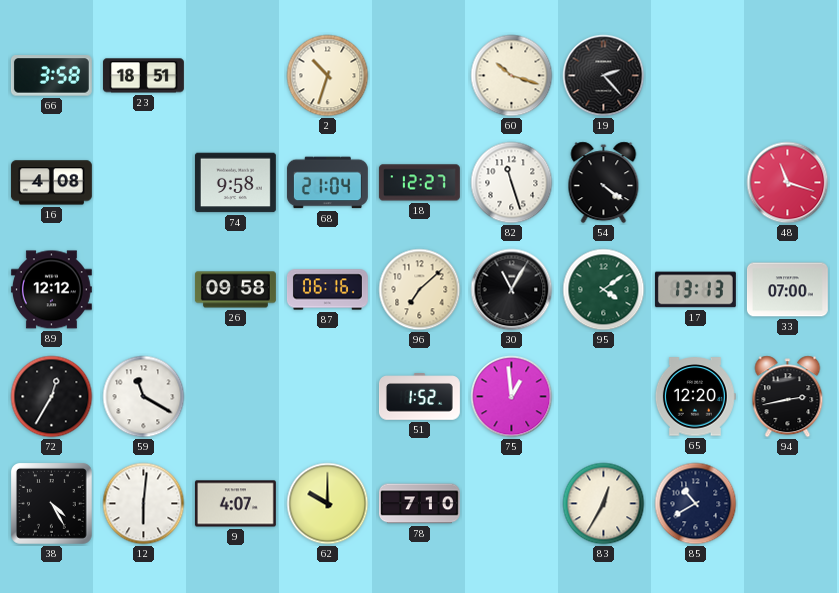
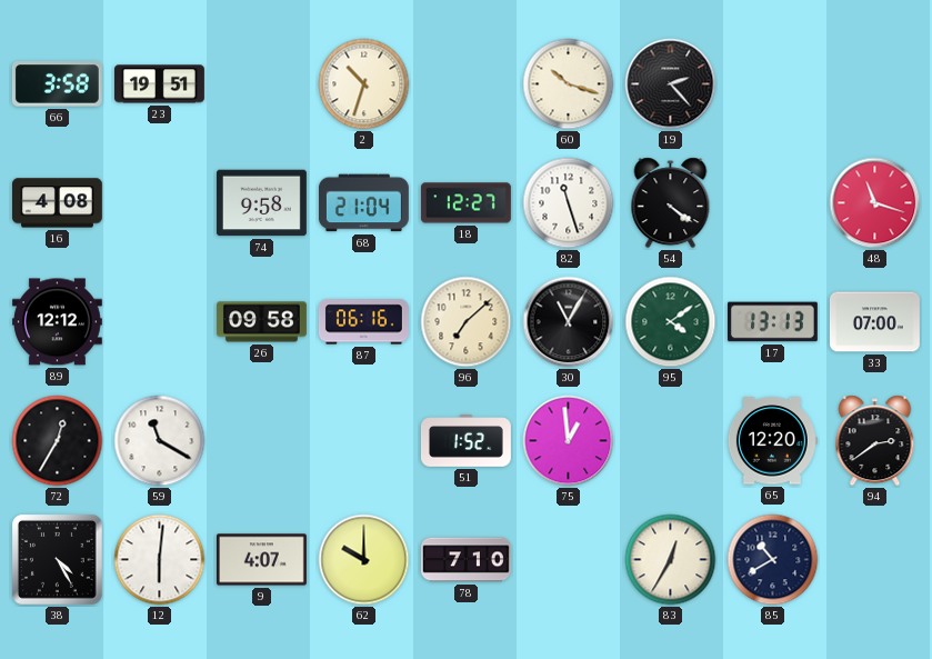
23: 18:51 -> 19:51
94: 2:43 -> 2:39
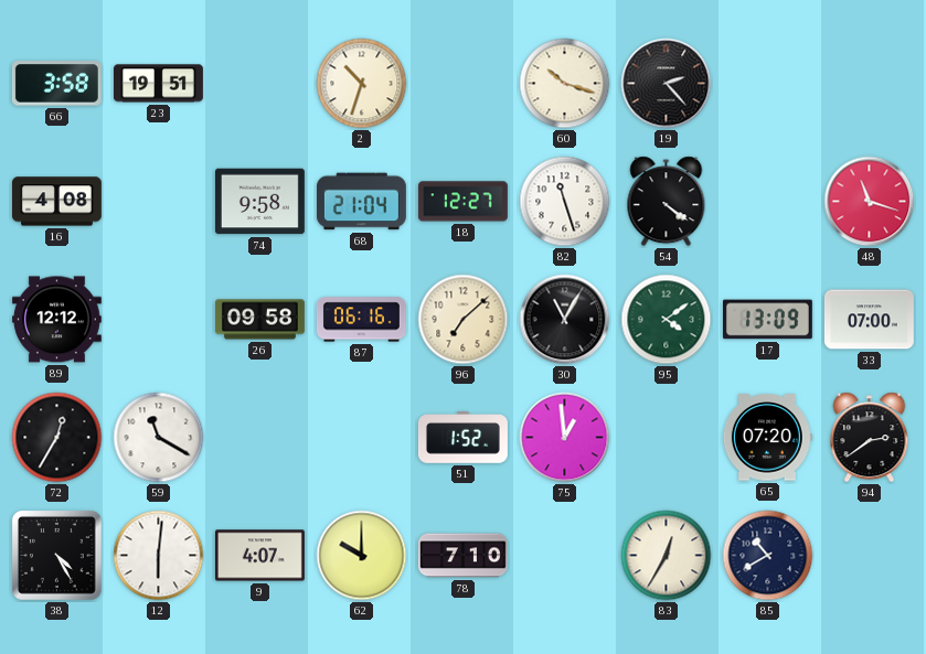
17: 13:13 -> 13:09
65: 12:20 -> 07:20
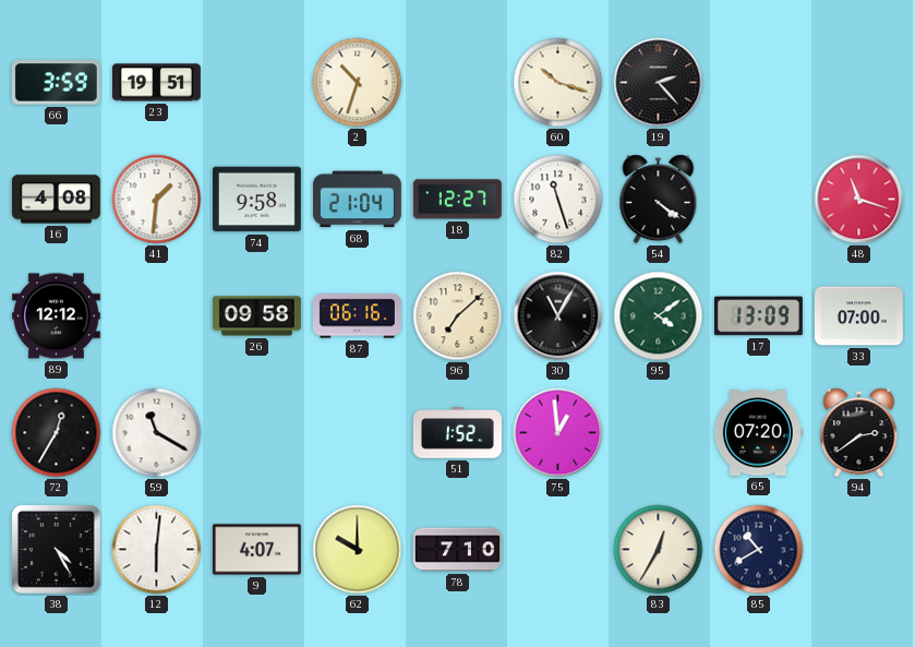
66: 3:58 -> 3:59
41: none -> 1:31
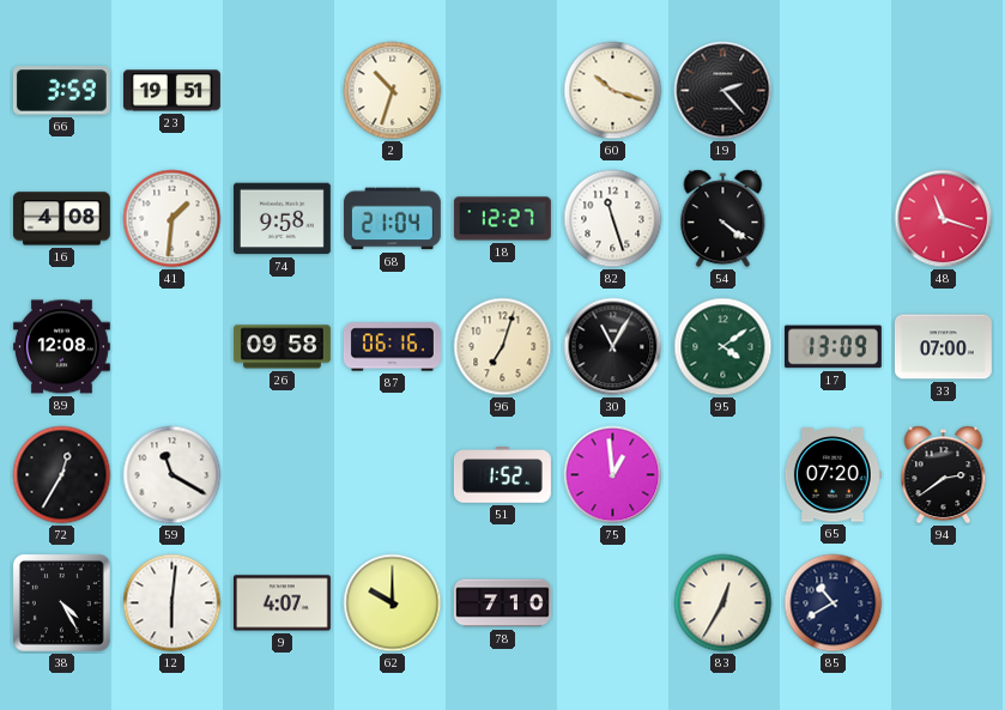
89: 12:12 -> 12:08
96: 7:08 -> 7:03
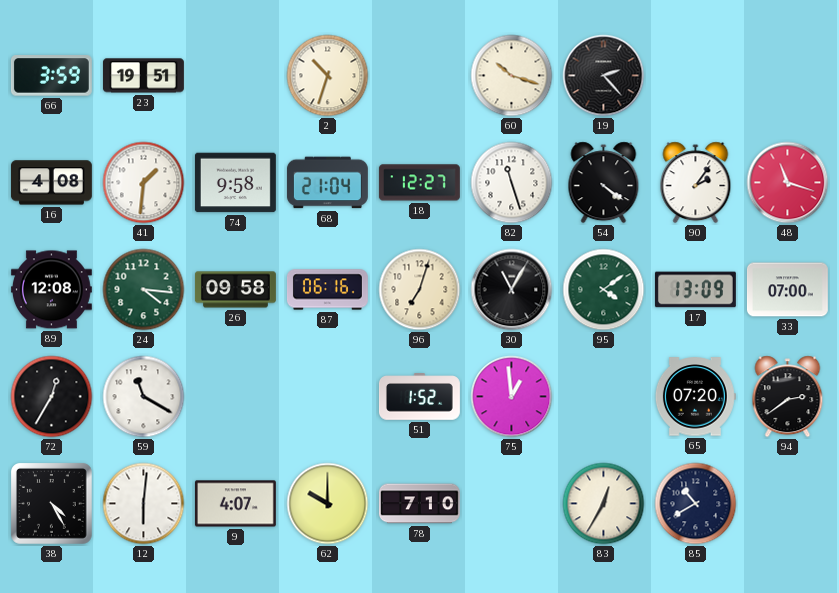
90: none -> 2:06
24: none -> 4:16
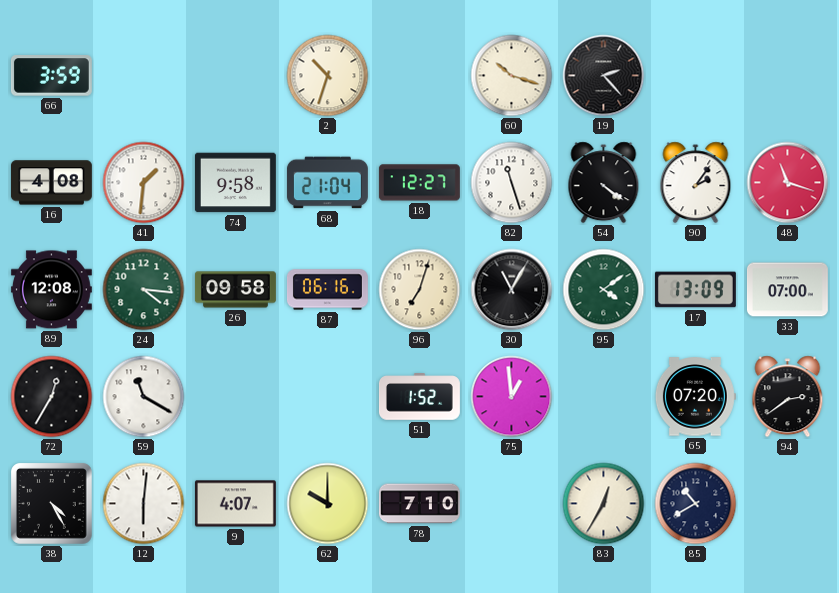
23: 19:51 -> none
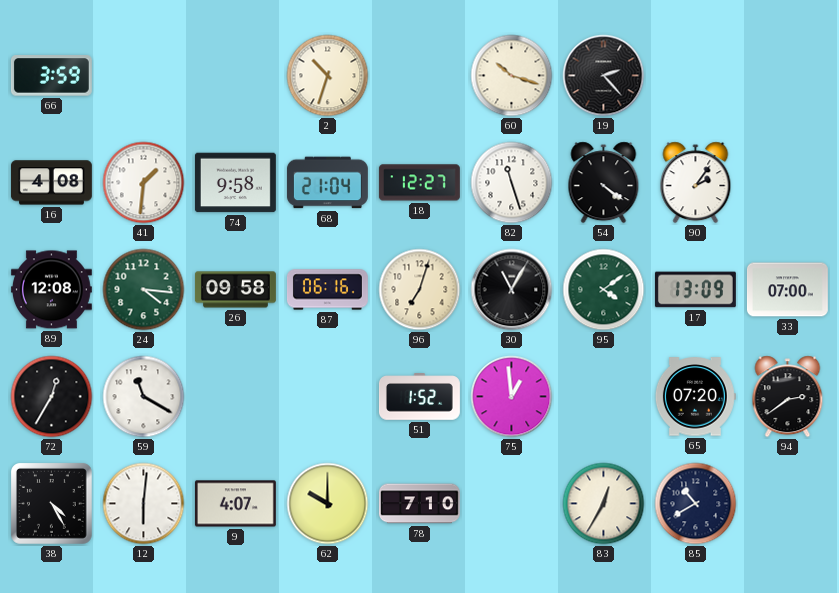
48: 11:18 -> none
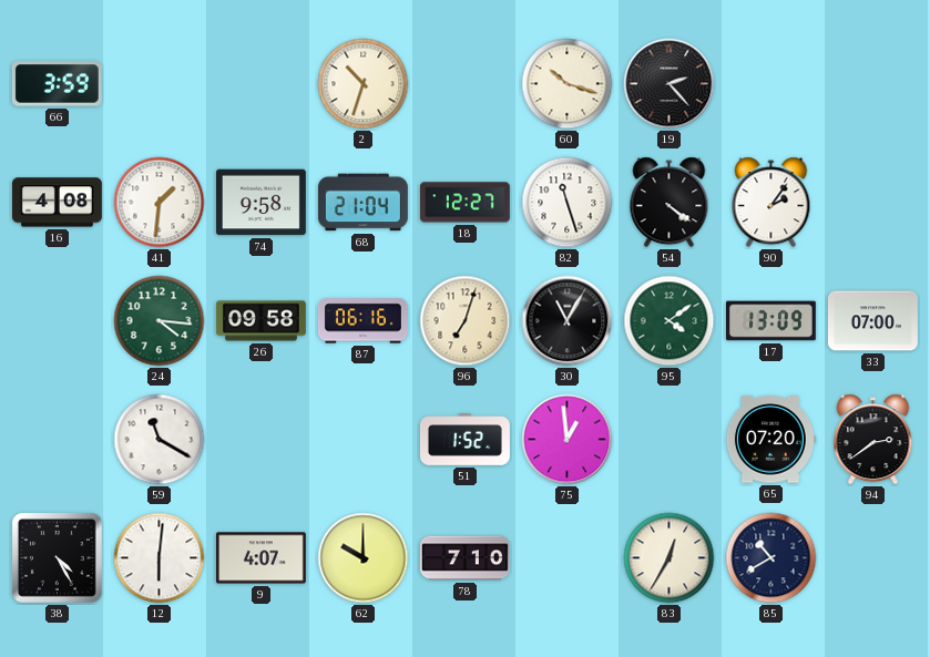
89: 12:08 -> none
72: 12:35 -> none
